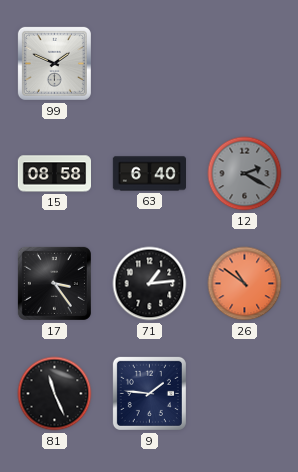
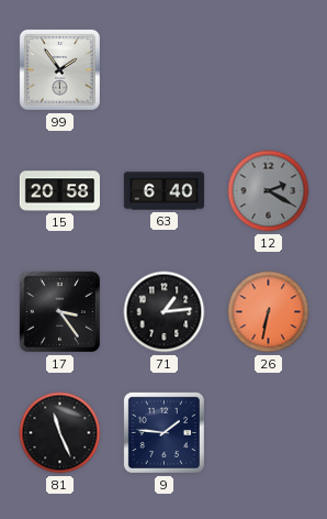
99: 1:49 -> 1:54
15: 08:58 -> 20:58
26: 10:51 -> 6:32
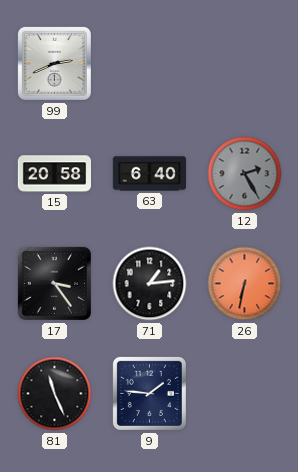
99: 1:54 -> 2:41
12: 2:20 -> 2:25
